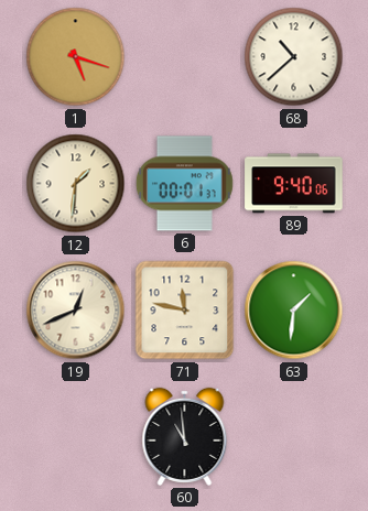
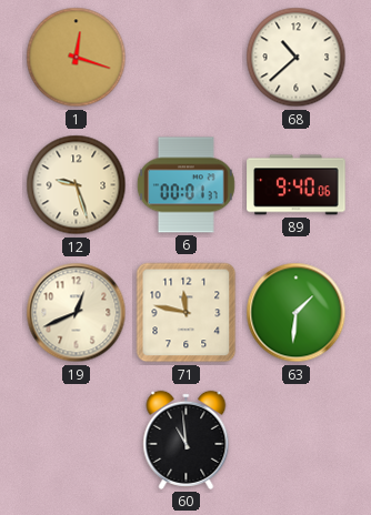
1: 5:18 -> 12:18
12: 1:31 -> 9:27
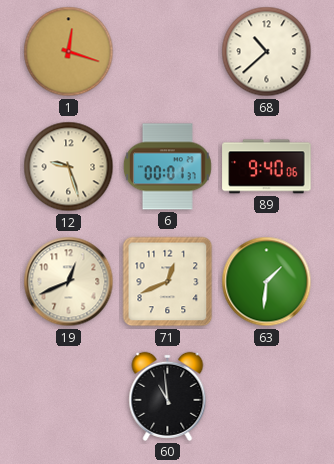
71: 11:47 -> 12:41
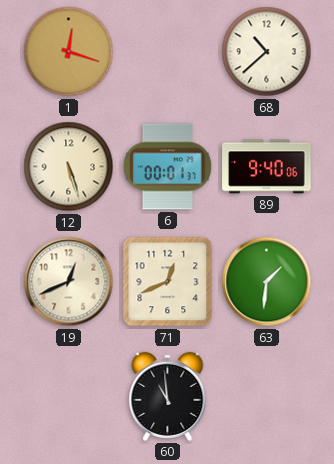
12: 9:27 -> 5:27
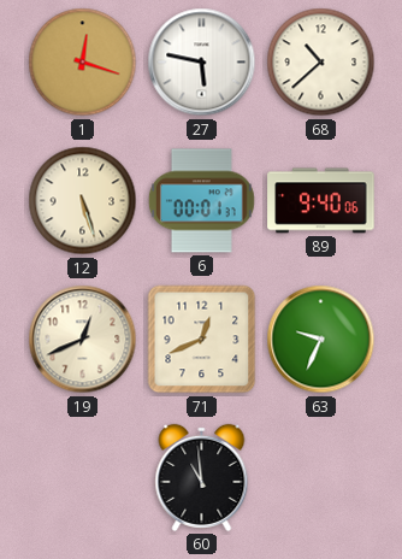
27: none -> 5:47
63: 1:31 -> 9:34
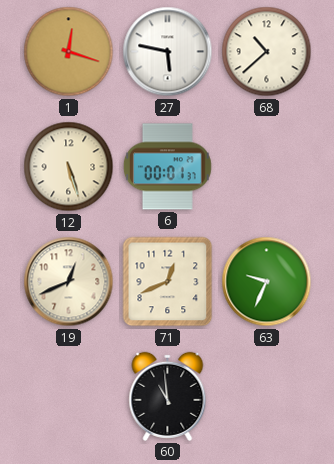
89: 9:40 -> none
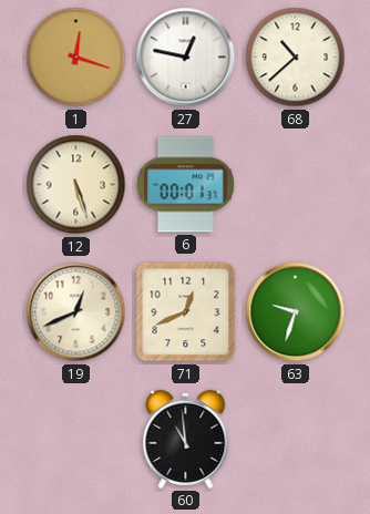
27: 5:47 -> 12:47
63: 9:34 -> 9:33
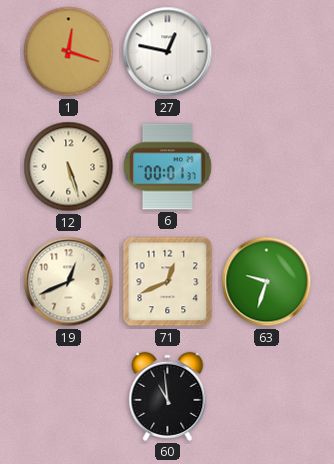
68: 10:38 -> none
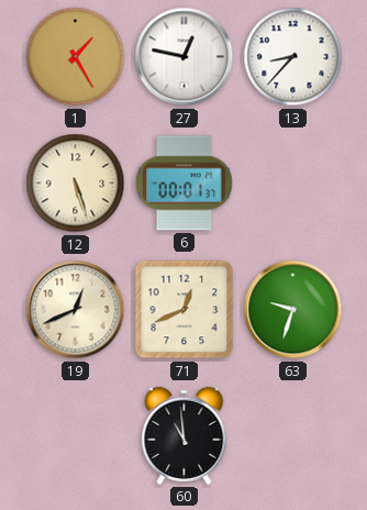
1: 12:18 -> 1:25
13: none -> 8:37
